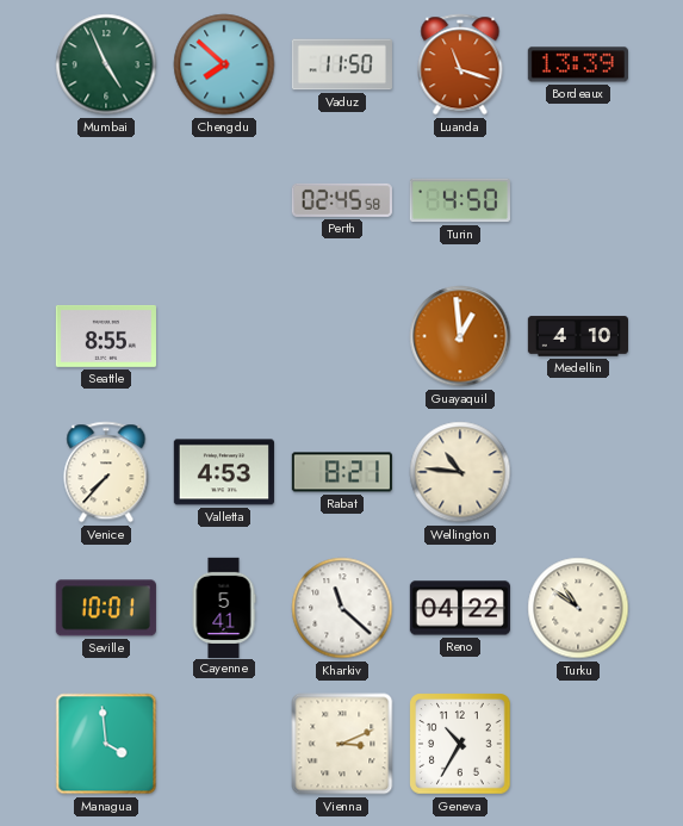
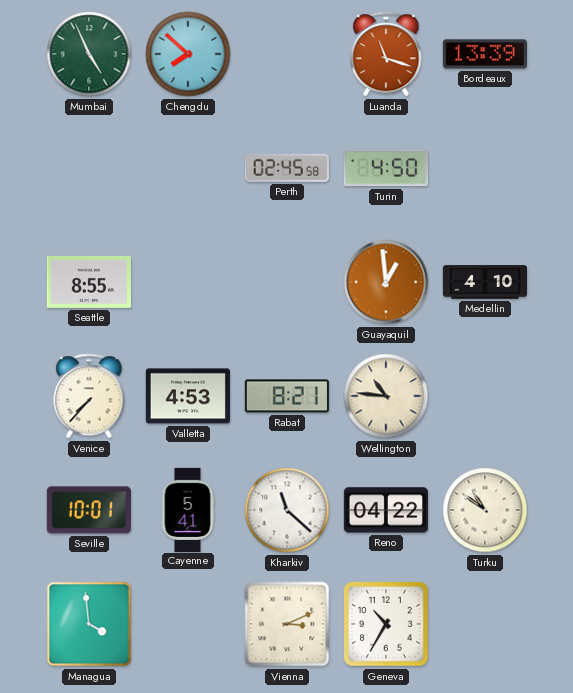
Vaduz: 11:50 -> none
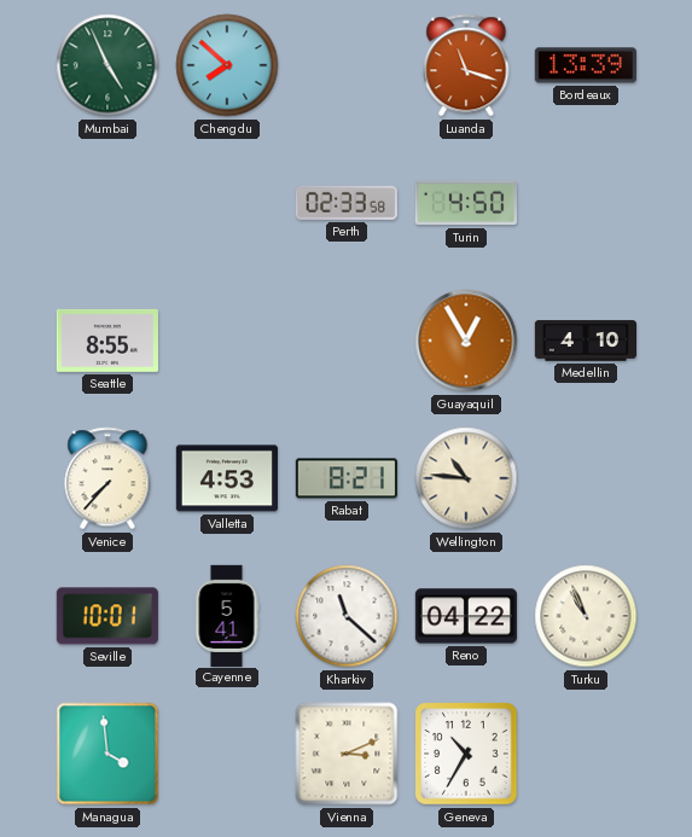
Perth: 02:45 -> 02:33
Guayaquil: 12:59 -> 12:55
Turku: 10:51 -> 10:56
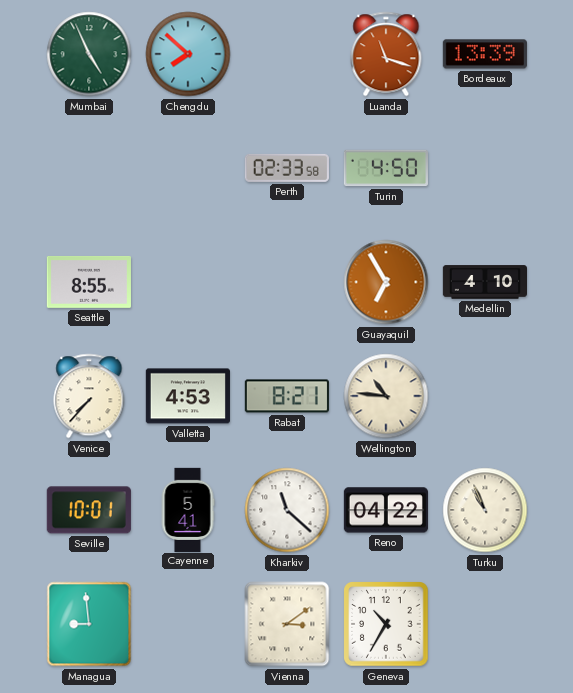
Guayaquil: 12:55 -> 6:55
Managua: 3:59 -> 8:59
Vienna: 3:11 -> 3:09
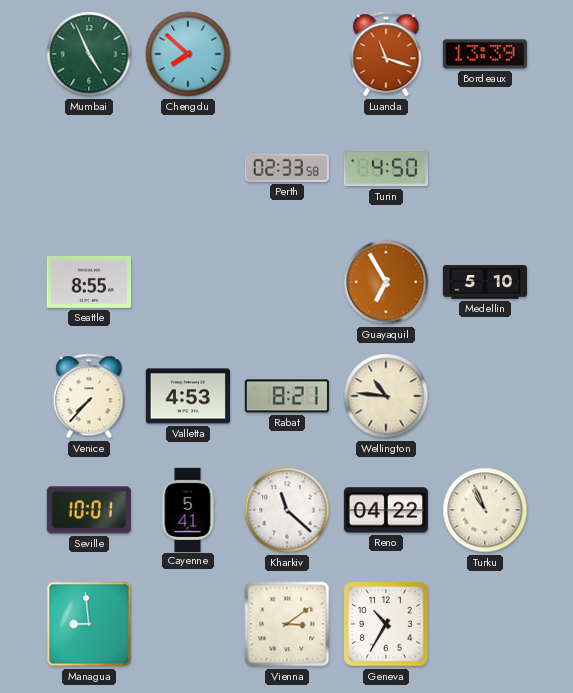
Medellin: 4:10 -> 5:10
